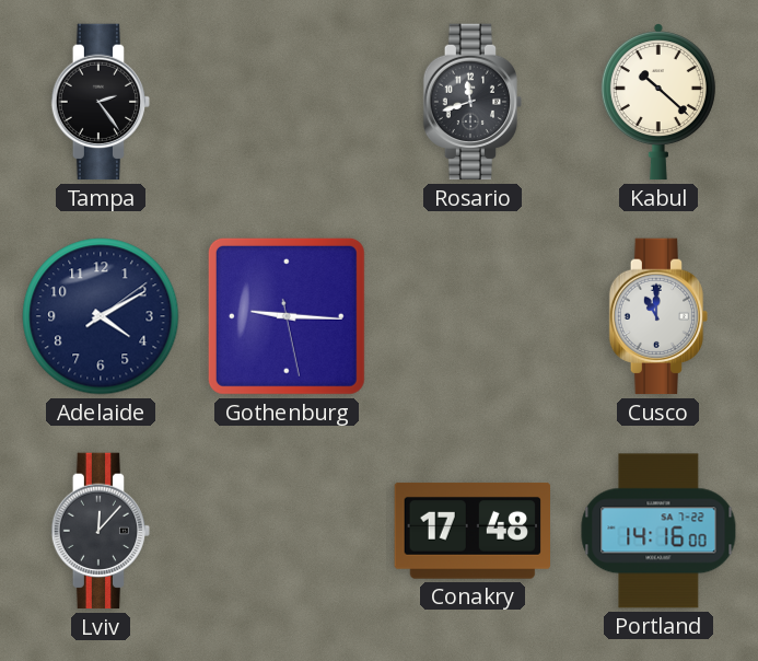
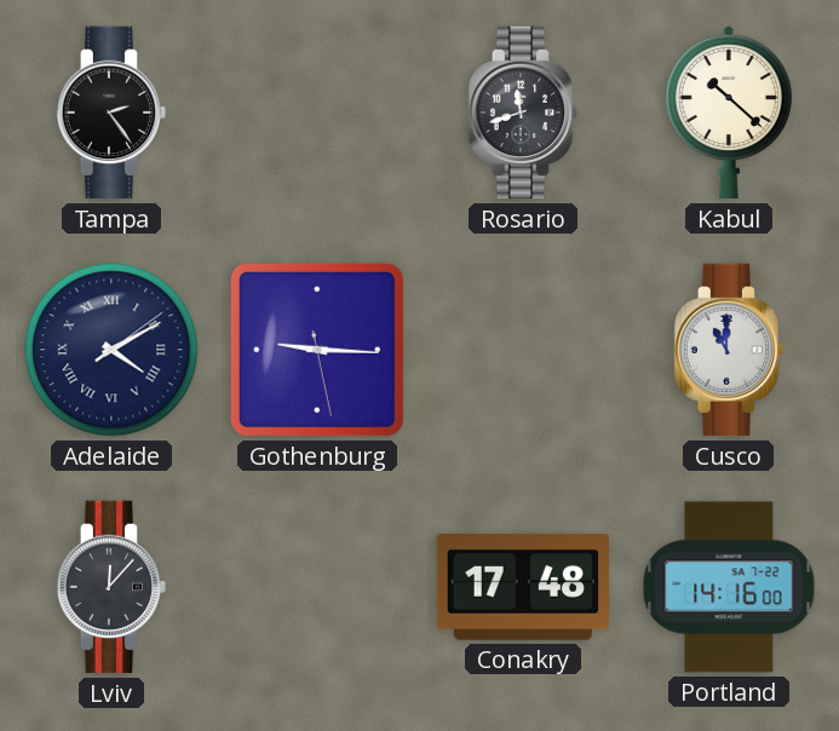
Adelaide numerals: Arabic -> Roman
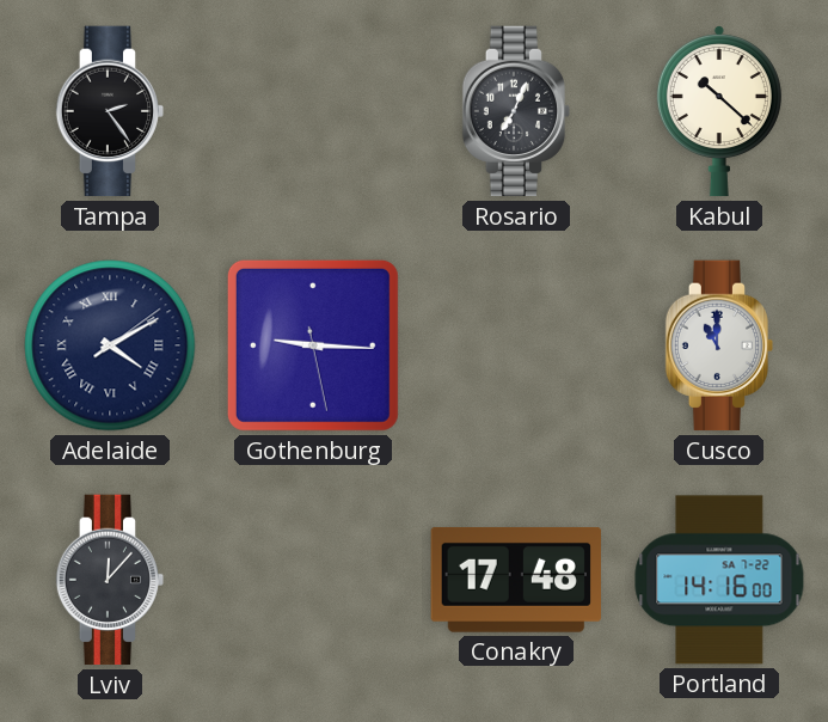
Rosario: 11:42 -> 7:04
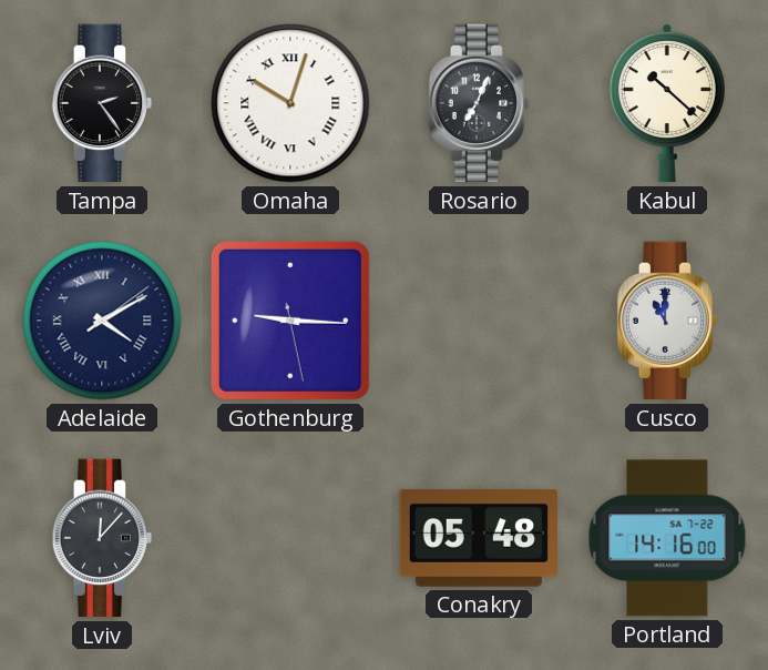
Omaha: none -> 10:03
Conakry: 17:48 -> 05:48
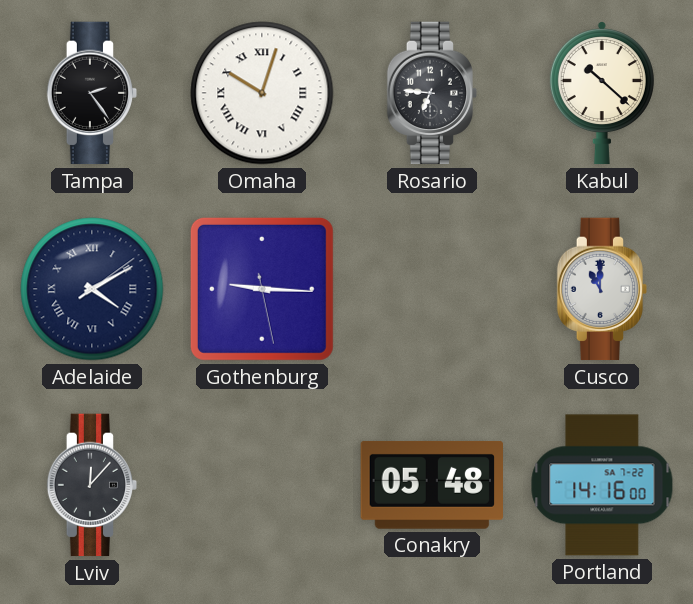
Rosario: 7:04 -> 6:46
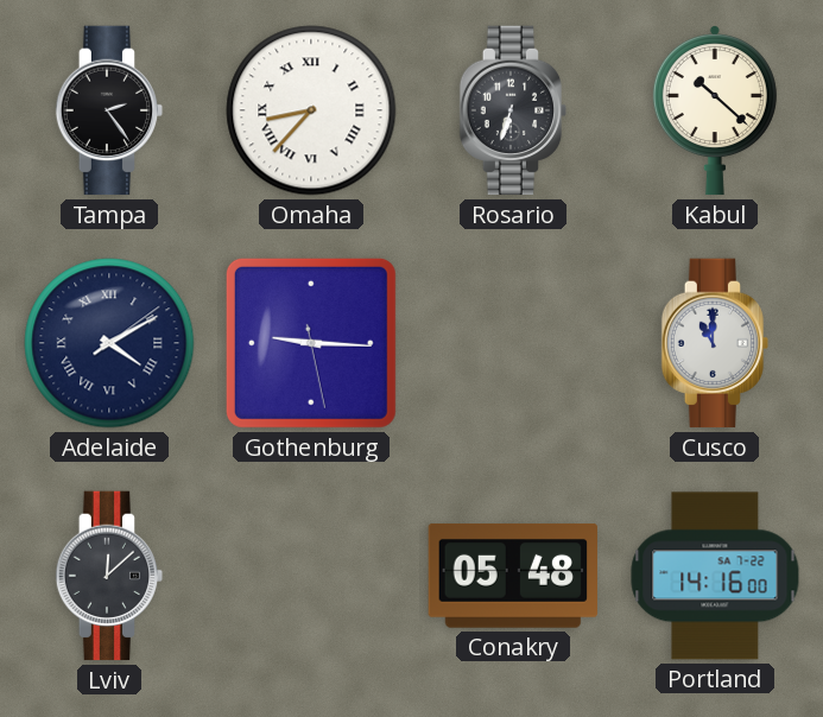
Omaha: 10:03 -> 8:37
Rosario: 6:46 -> 6:33
Lviv: 12:07 -> 12:08
